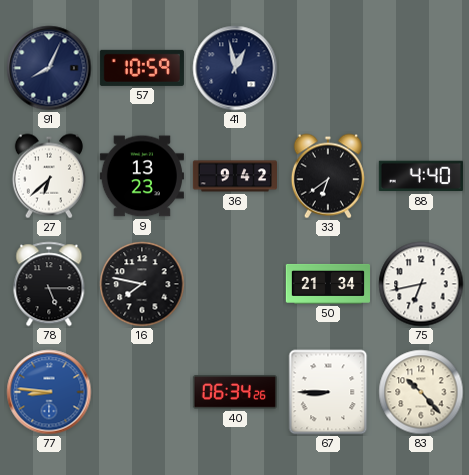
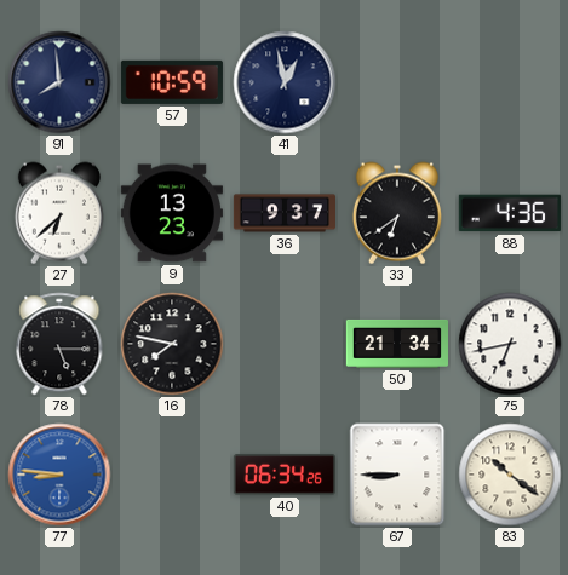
91: 8:04 -> 7:59
36: 9:42 -> 9:37
88: 4:40 -> 4:36
83: 10:23 -> 10:21
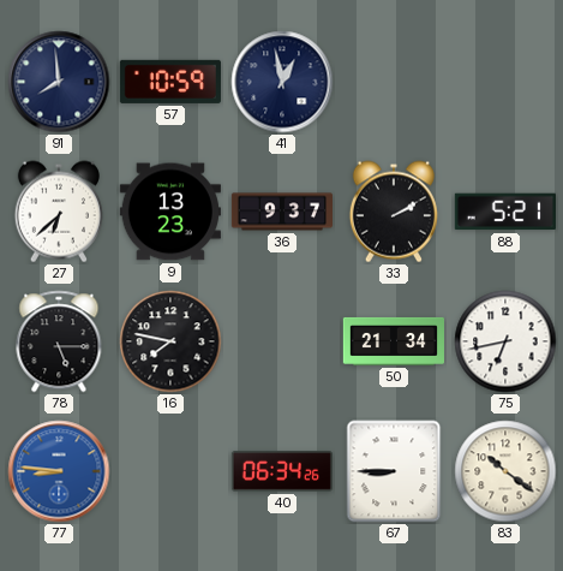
33: 6:39 -> 2:10
88: 4:36 -> 5:21
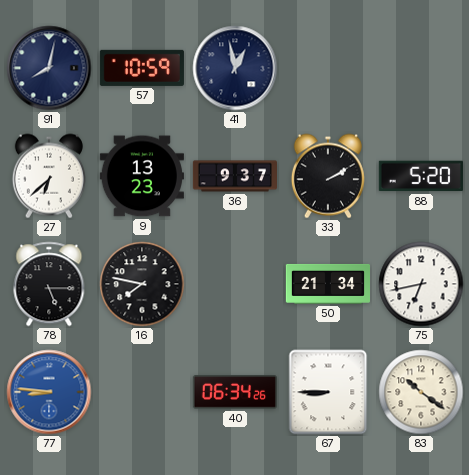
91: 7:59 -> 8:02
88: 5:21 -> 5:20
